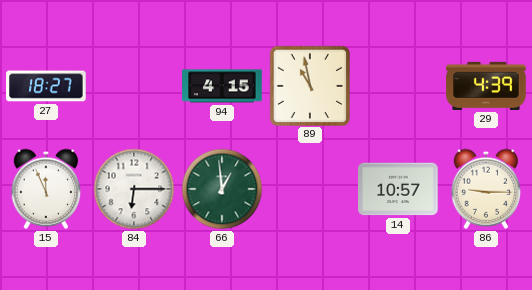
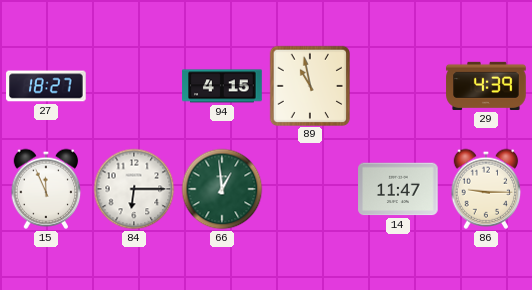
14: 10:57 -> 11:47
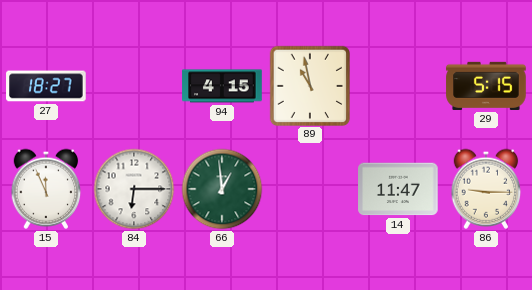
29: 4:39 -> 5:15
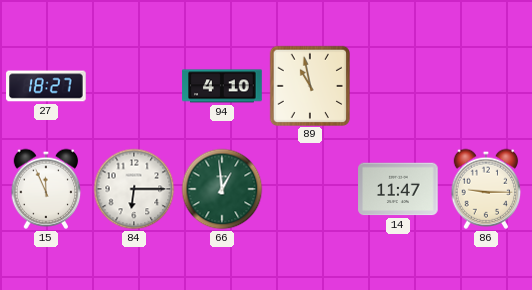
94: 4:15 -> 4:10
29: 5:15 -> none
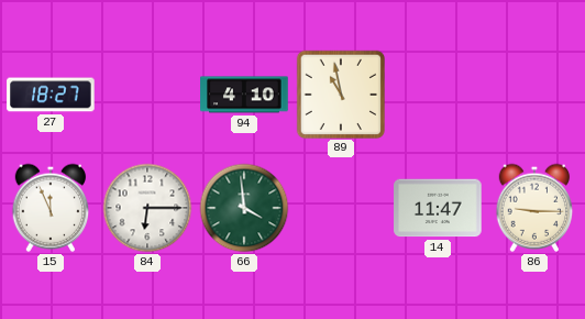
66: 12:59 -> 3:59
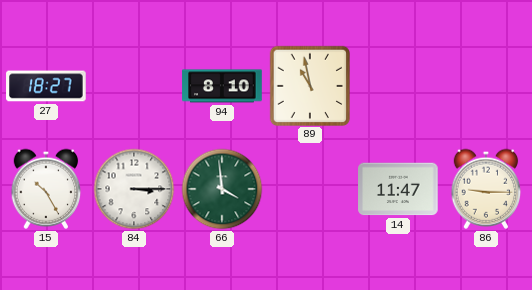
94: 4:10 -> 8:10
15: 11:56 -> 10:25
84: 6:15 -> 3:15
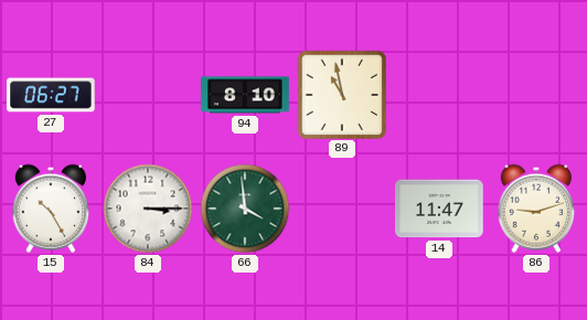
27: 18:27 -> 06:27
86: 9:15 -> 9:12
